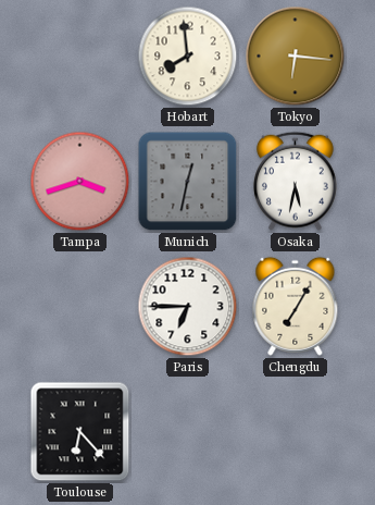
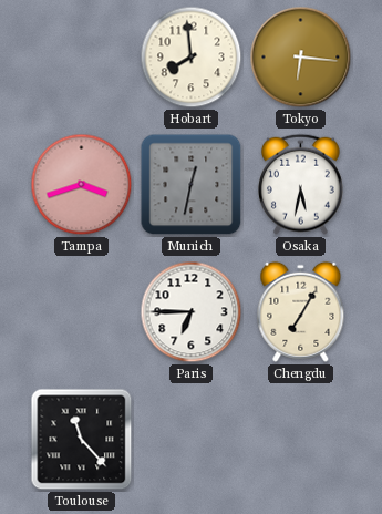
Toulouse: 6:23 -> 11:23
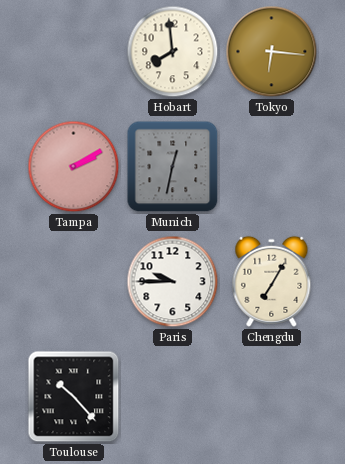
Tampa: 3:42 -> 2:10
Osaka: 5:32 -> none
Paris: 6:45 -> 9:45
Toulouse: 11:23 -> 10:23
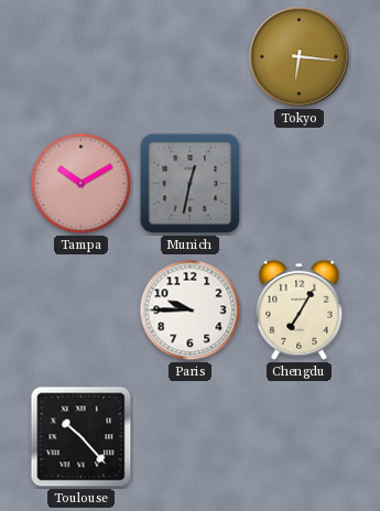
Hobart: 7:59 -> none
Tampa: 2:10 -> 10:10
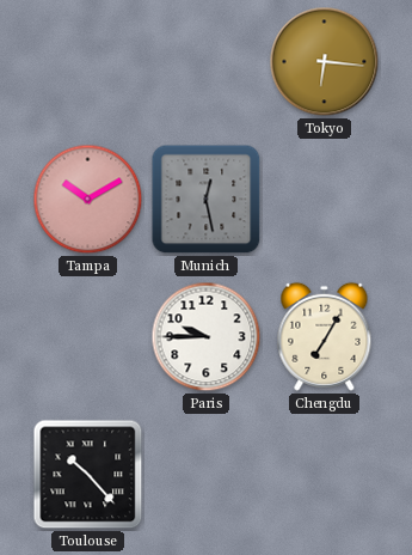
Munich: 12:32 -> 12:28
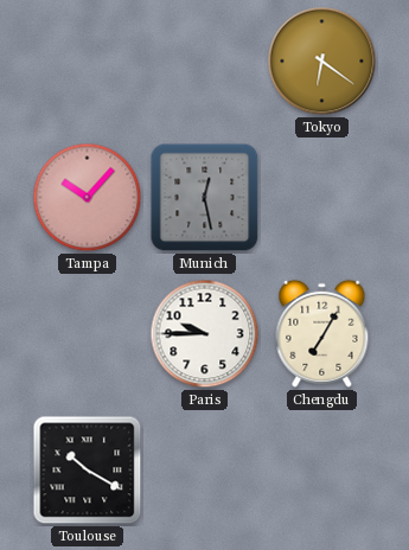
Tokyo: 6:16 -> 6:21
Tampa: 10:10 -> 10:07
Toulouse: 10:23 -> 10:20
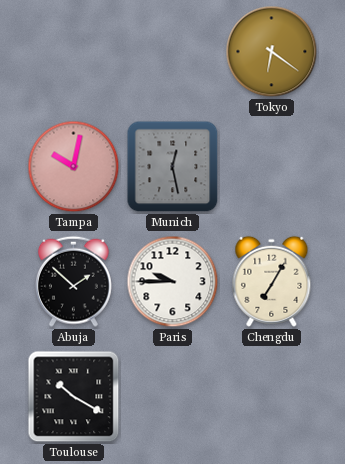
Tampa: 10:07 -> 10:02
Abuja: none -> 1:52
